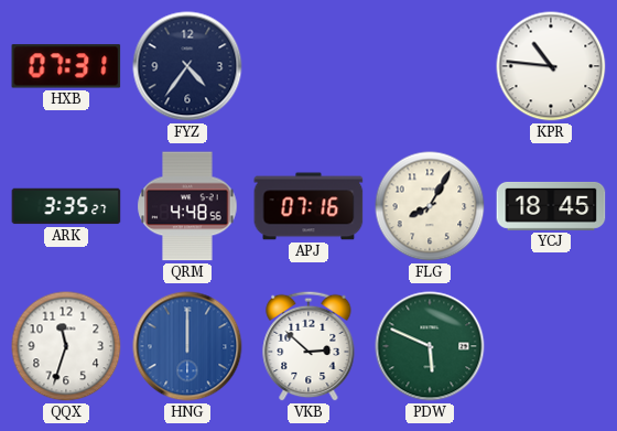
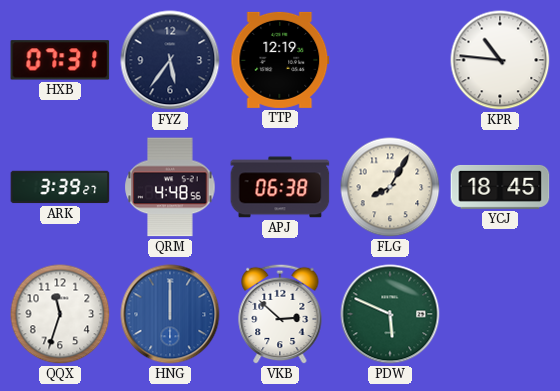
FYZ: 4:36 -> 5:36
TTP: none -> 12:19
ARK: 3:35 -> 3:39
APJ: 07:16 -> 06:38
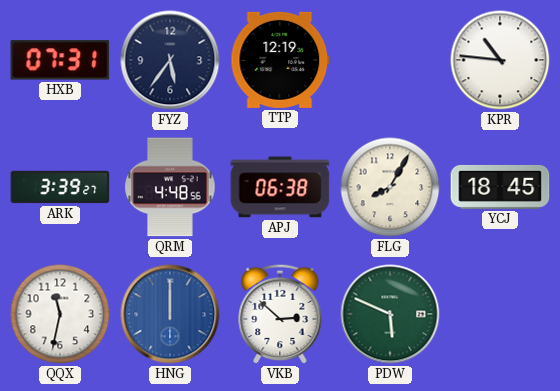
QQX: 11:33 -> 11:32
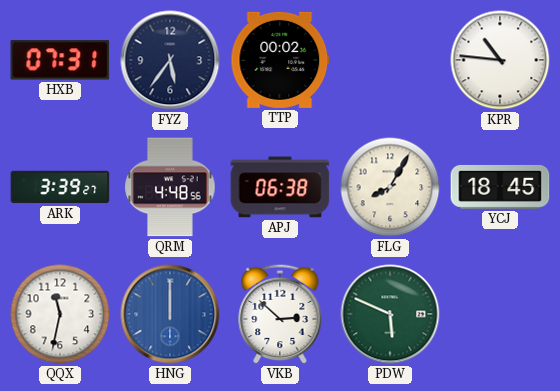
TTP: 12:19 -> 00:02
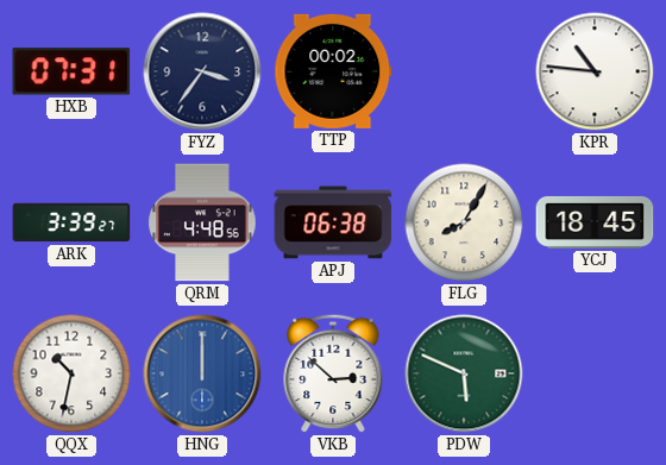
FYZ: 5:36 -> 3:36
QQX: 11:32 -> 10:32
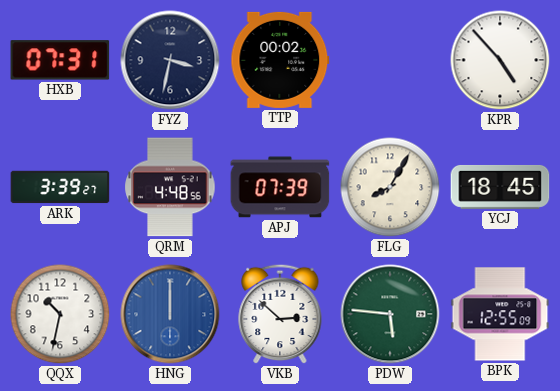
FYZ: 3:36 -> 3:32
KPR: 10:46 -> 4:53
APJ: 06:38 -> 07:39
PDW: 5:49 -> 5:46
BPK: none -> 12:55
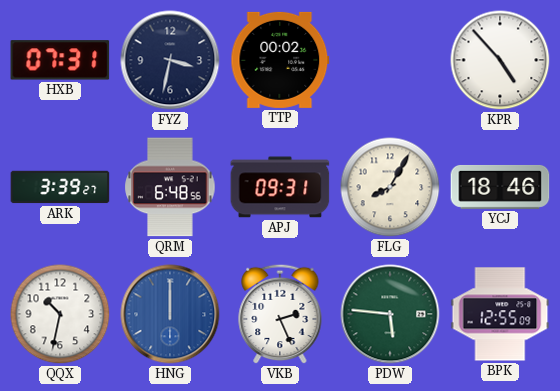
QRM: 4:48 -> 6:48
APJ: 07:39 -> 09:31
YCJ: 18:45 -> 18:46
VKB: 2:52 -> 2:26
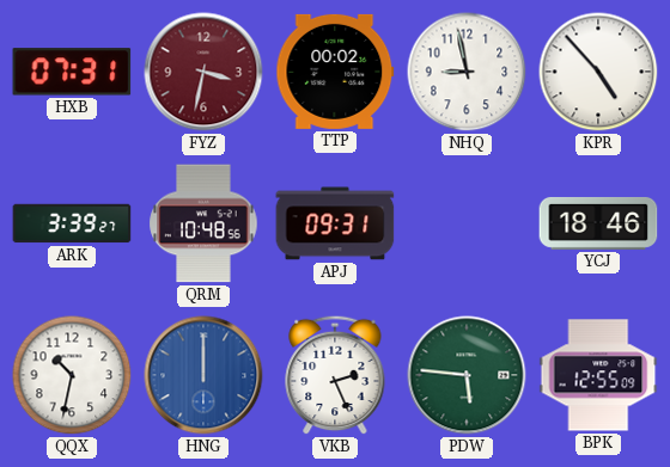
FYZ dial: navy -> burgundy
NHQ: none -> 8:58
QRM: 6:48 -> 10:48
FLG: 8:05 -> none
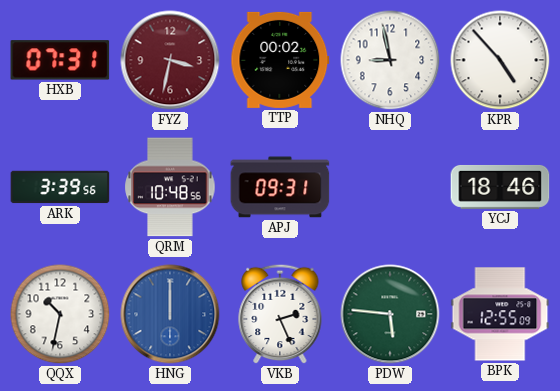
ARK: 3:39:27 -> 3:39:56
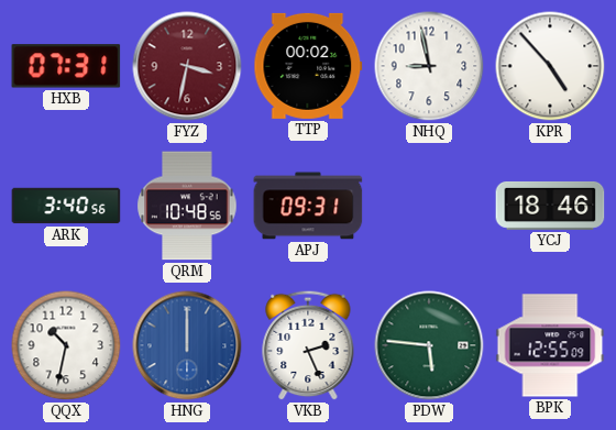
ARK: 3:39 -> 3:40
